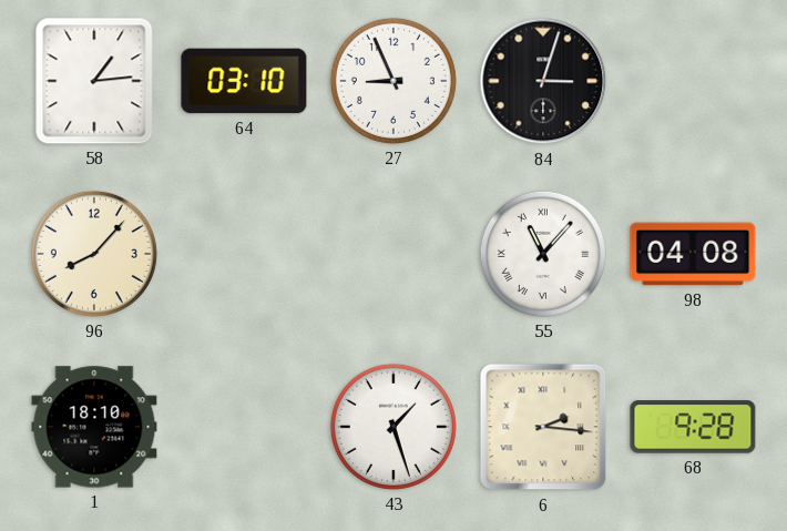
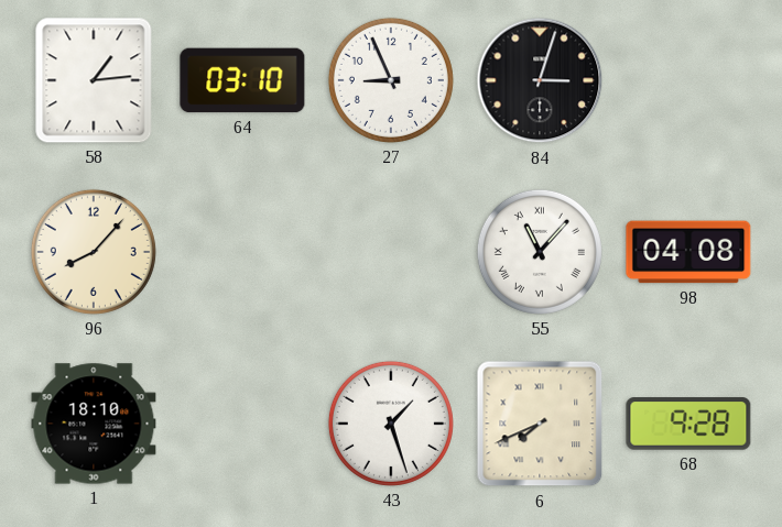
6: 2:16 -> 7:41
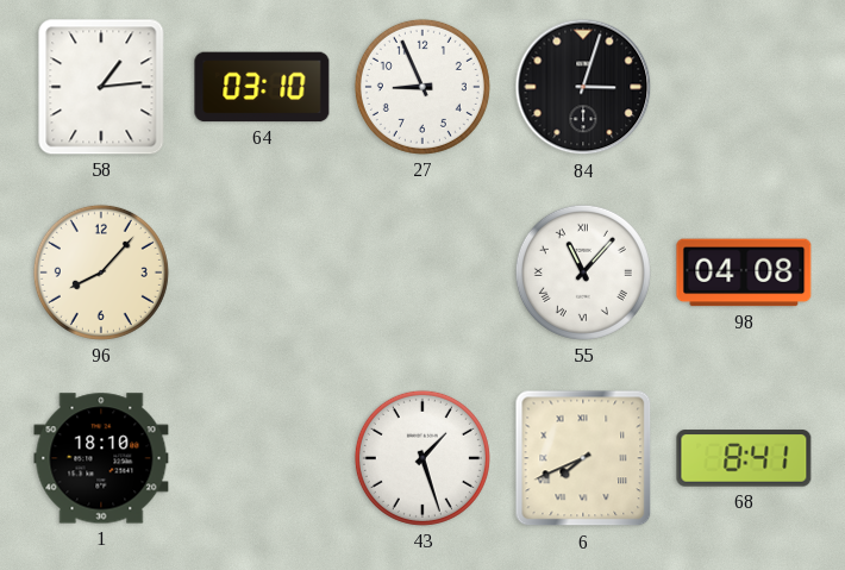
68: 9:28 -> 8:41
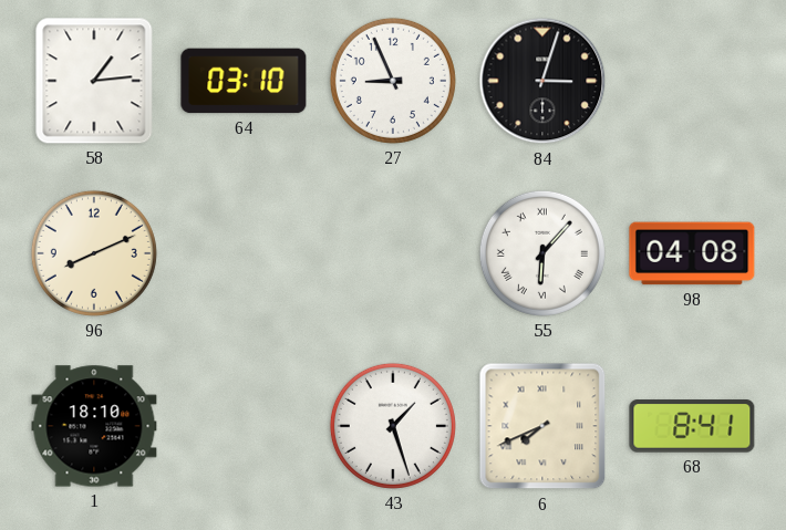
96: 8:07 -> 8:11
55: 11:07 -> 6:07
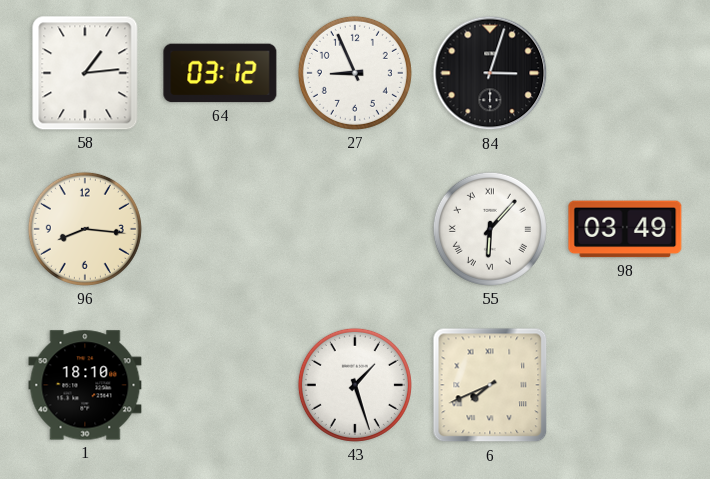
64: 03:10 -> 03:12
96: 8:11 -> 8:16
98: 04:08 -> 03:49
68: 8:41 -> none
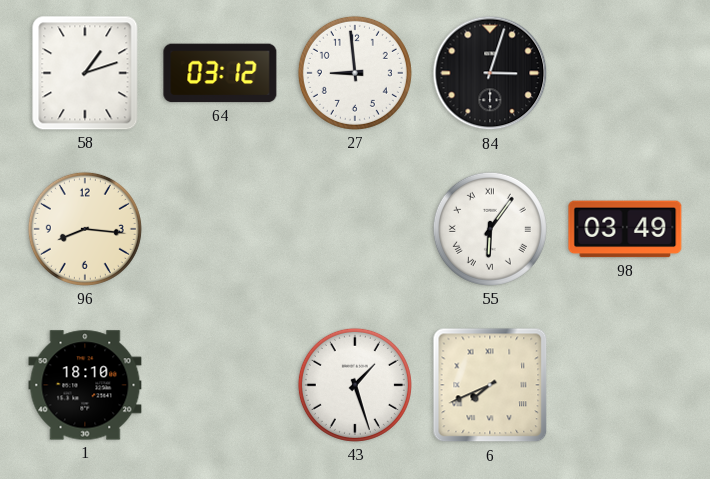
58: 1:14 -> 1:12
27: 8:56 -> 8:59
55: 6:07 -> 6:06
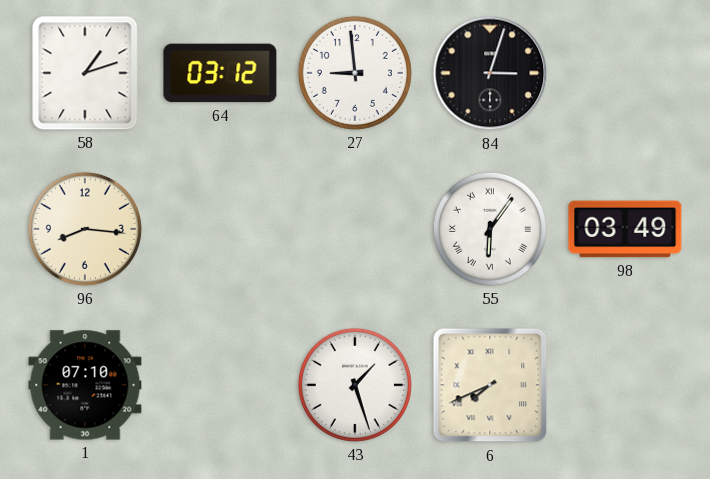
1: 18:10 -> 07:10
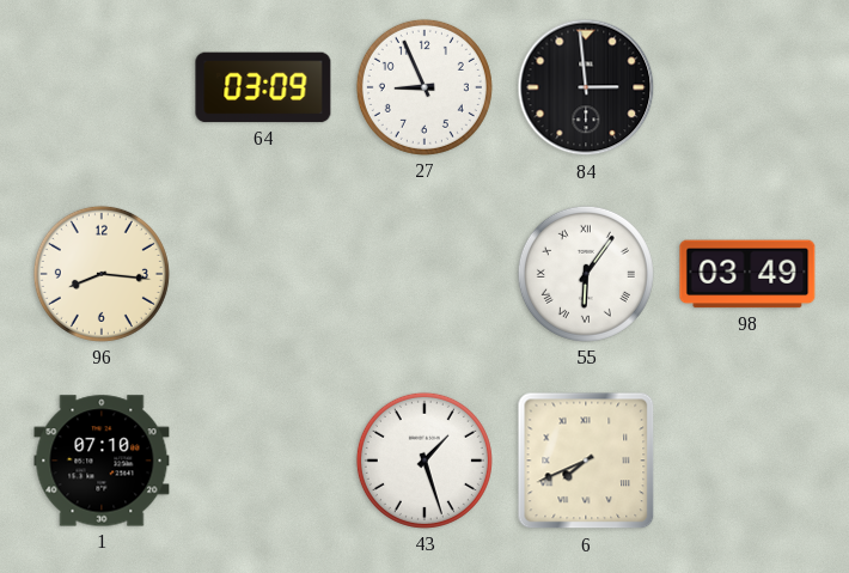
58: 1:12 -> none
64: 03:12 -> 03:09
27: 8:59 -> 8:56
84: 3:03 -> 2:59
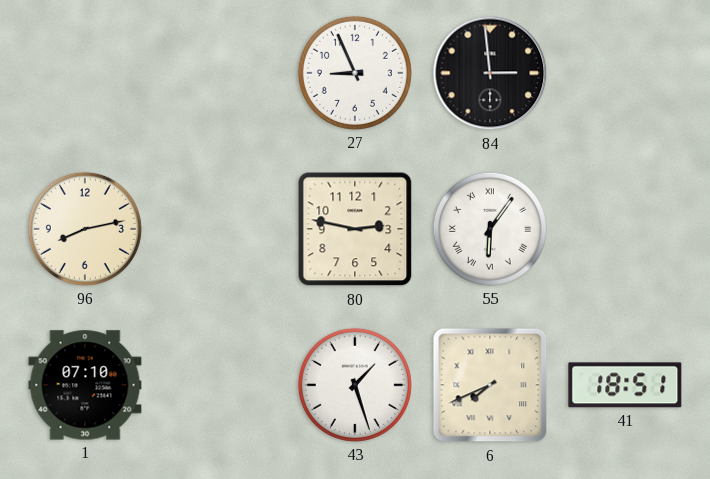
64: 03:09 -> none
96: 8:16 -> 8:13
80: none -> 2:47
98: 03:49 -> none
41: none -> 18:51
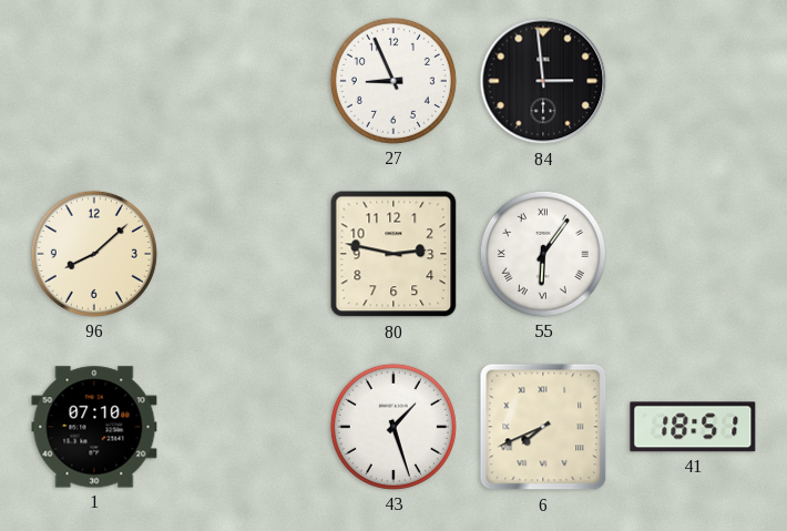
96: 8:13 -> 8:08
